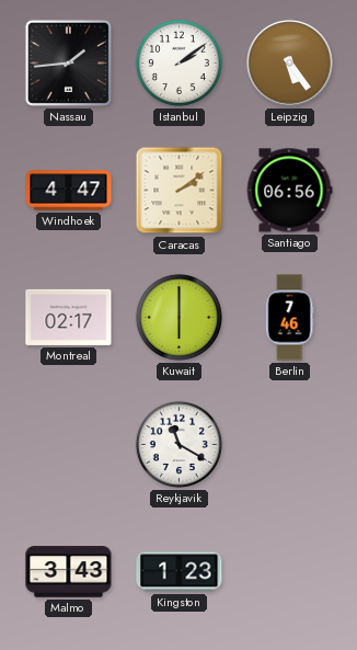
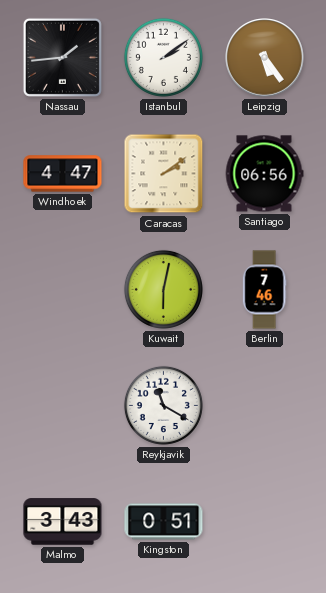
Montreal: 02:17 -> none
Kuwait: 6:00 -> 6:02
Kingston: 1:23 -> 0:51
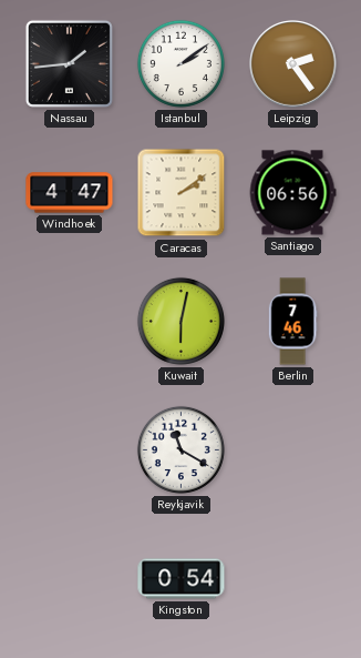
Leipzig: 5:24 -> 2:24
Malmo: 3:43 -> none
Kingston: 0:51 -> 0:54
